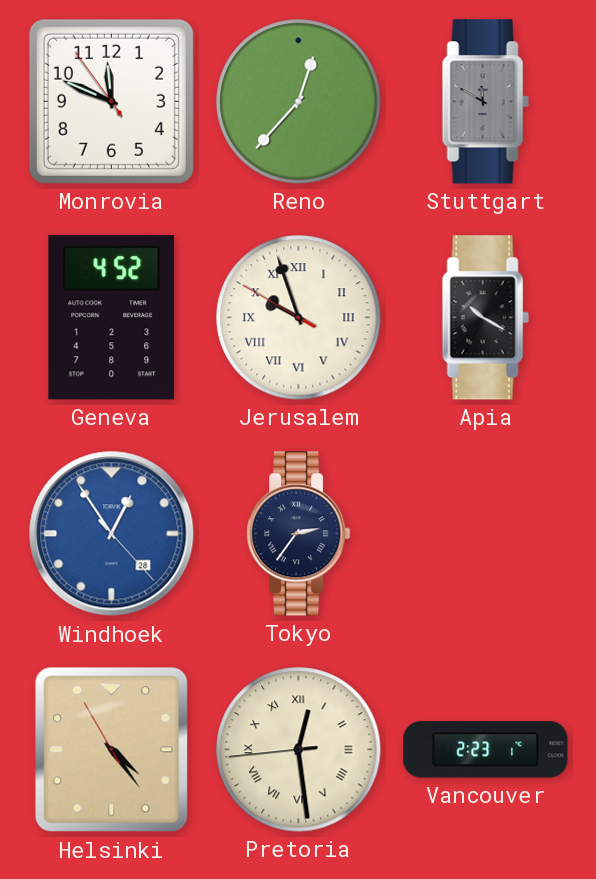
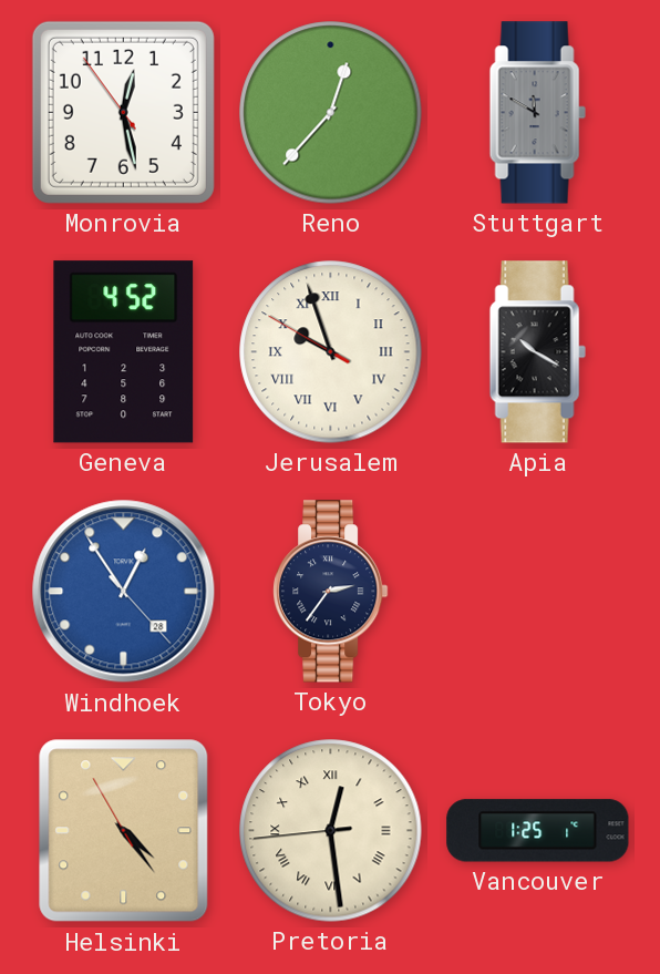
Monrovia: 11:48 -> 12:27
Vancouver: 2:23 -> 1:25
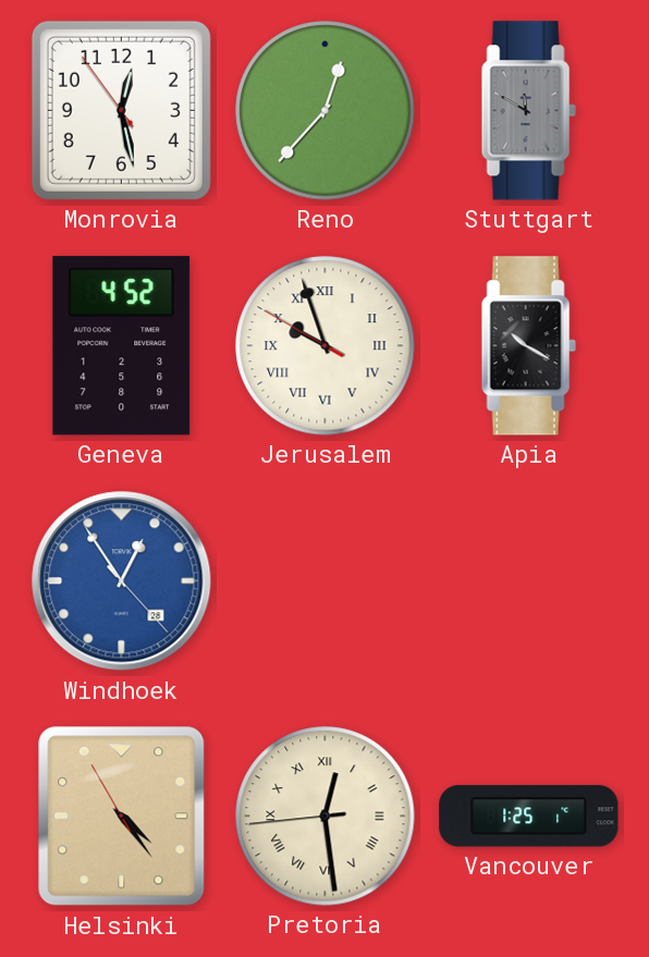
Tokyo: 2:36 -> none
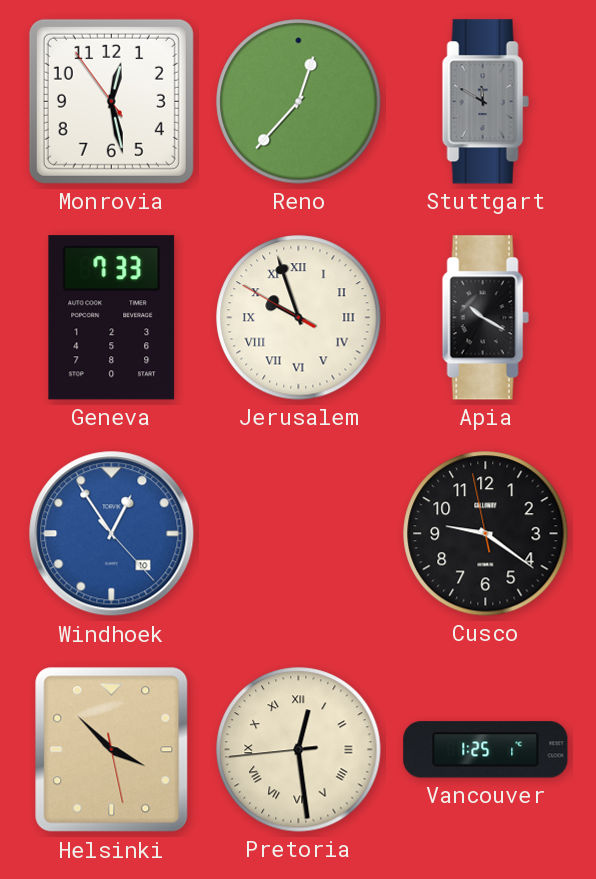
Geneva: 4:52 -> 7:33
Windhoek date: 28 -> 10
Cusco: none -> 9:20
Helsinki: 4:23 -> 3:52
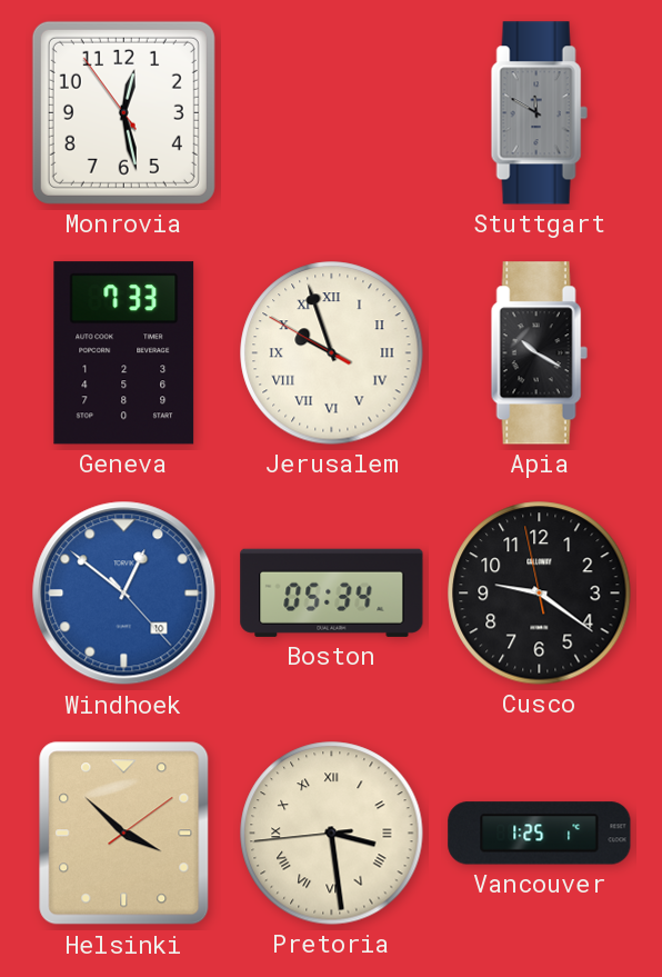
Reno: 12:37 -> none
Windhoek: 12:54 -> 12:51
Boston: none -> 05:34
Helsinki: 3:52:28 -> 3:52:09
Pretoria: 12:28 -> 3:28
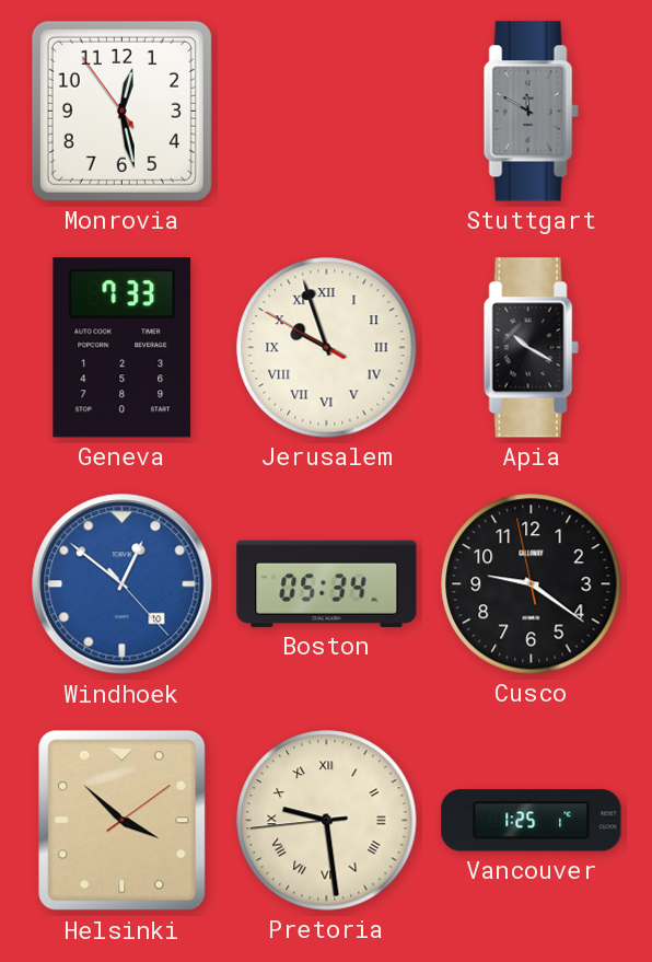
Pretoria: 3:28 -> 9:28
